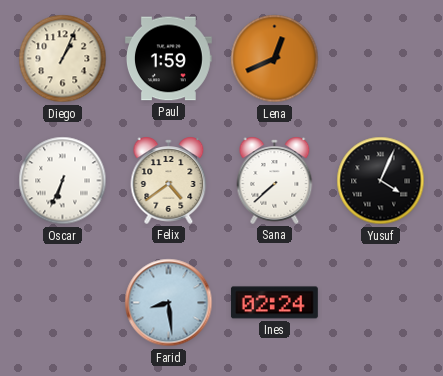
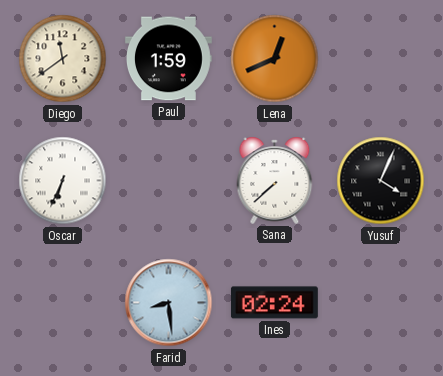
Diego: 1:04 -> 11:39
Felix: 4:39 -> none
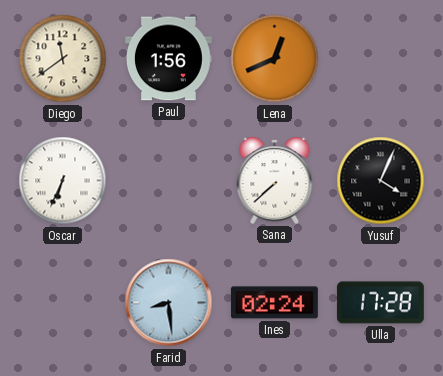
Paul: 1:59 -> 1:56
Ulla: none -> 17:28
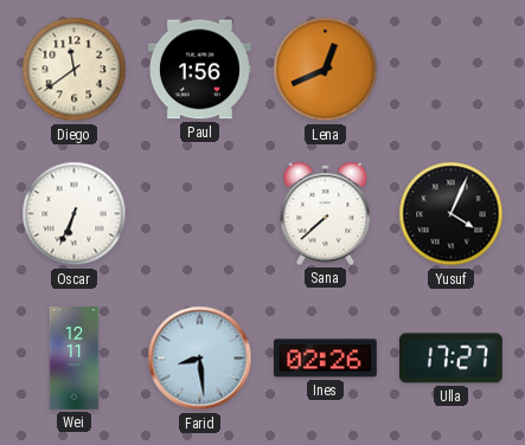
Wei: none -> 12:11
Ines: 02:24 -> 02:26
Ulla: 17:28 -> 17:27
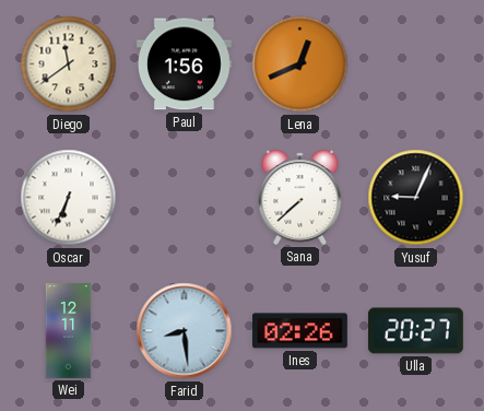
Yusuf: 4:04 -> 9:04
Ulla: 17:27 -> 20:27
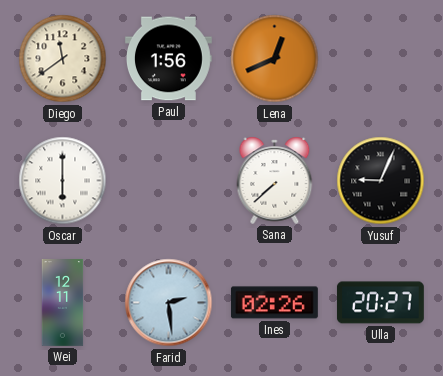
Oscar: 6:34 -> 6:00
Farid: 8:29 -> 2:29
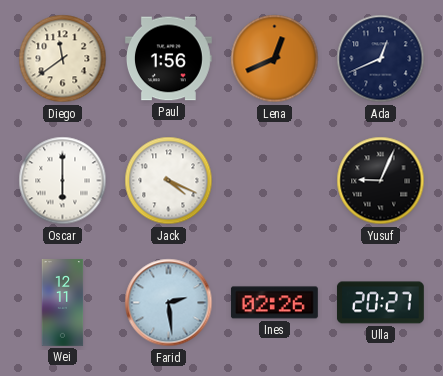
Ada: none -> 12:41
Jack: none -> 4:19
Sana: 7:38 -> none
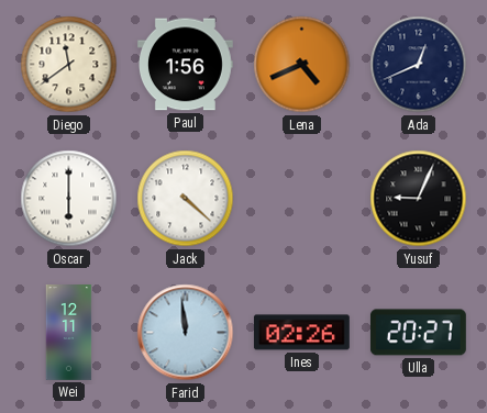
Lena: 12:41 -> 4:41
Jack: 4:19 -> 4:22
Farid: 2:29 -> 11:59
